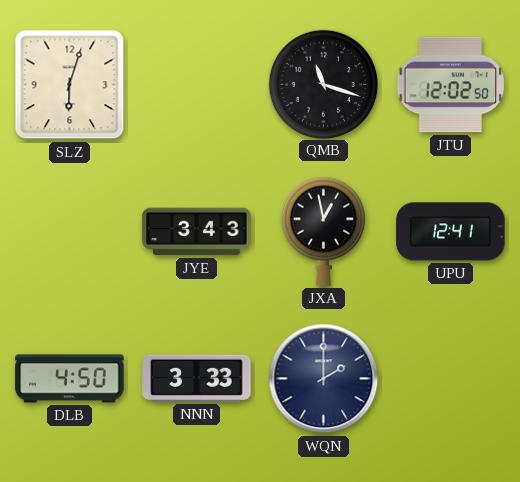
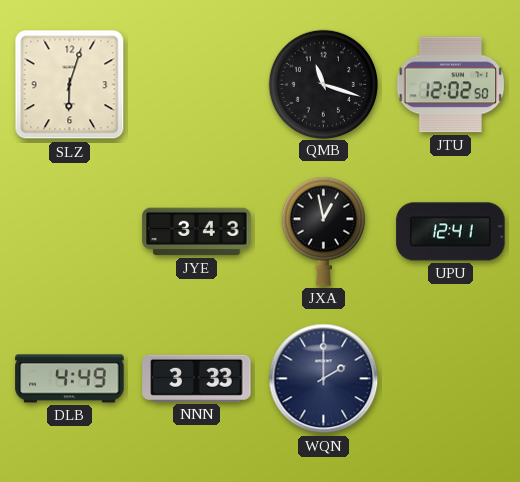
DLB: 4:50 -> 4:49
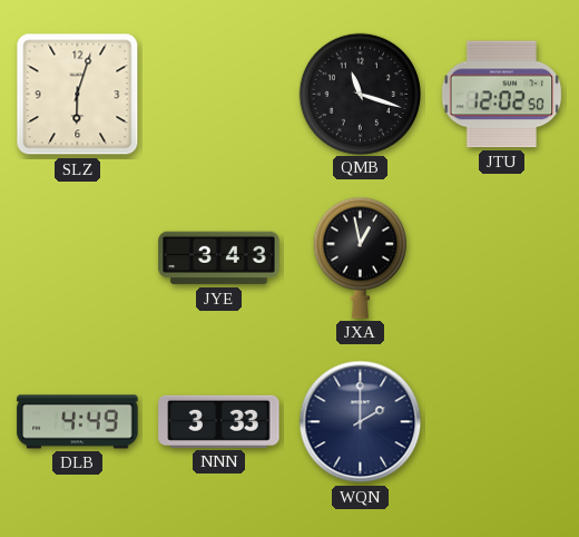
UPU: 12:41 -> none
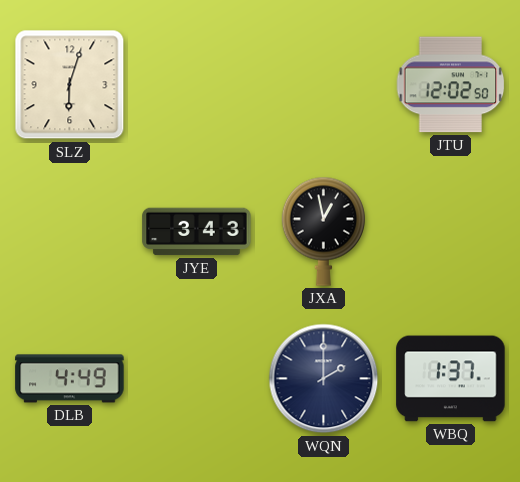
QMB: 11:18 -> none
NNN: 3:33 -> none
WBQ: none -> 1:37
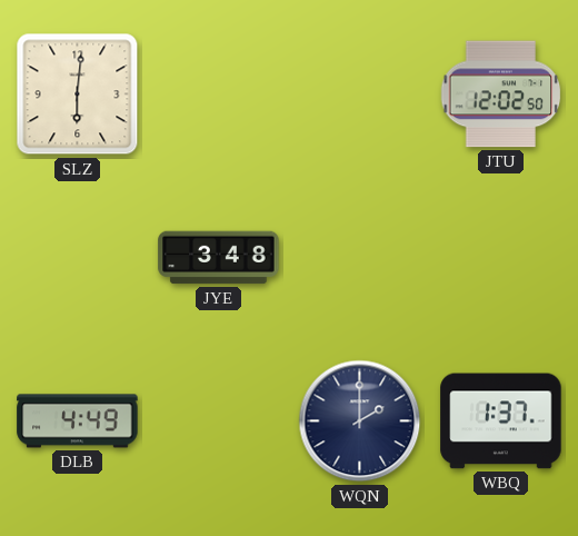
SLZ: 6:03 -> 6:01
JYE: 3:43 -> 3:48
JXA: 12:58 -> none
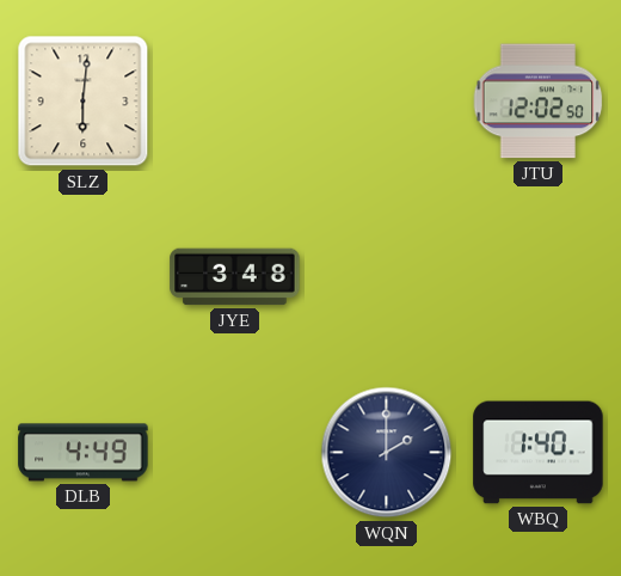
WBQ: 1:37 -> 1:40
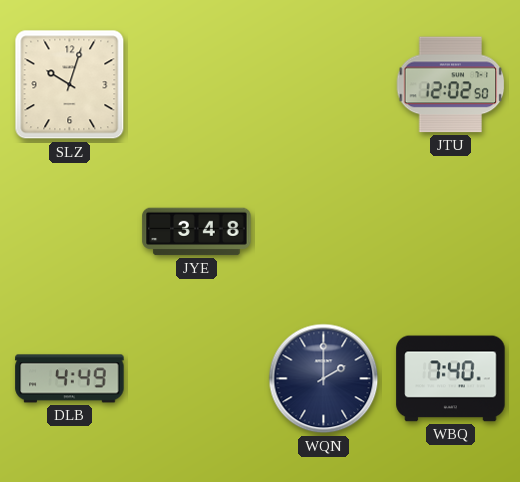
SLZ: 6:01 -> 10:03
WBQ: 1:40 -> 7:40
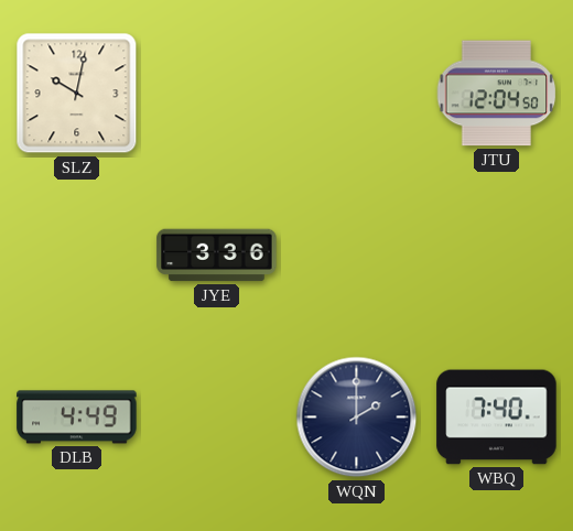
SLZ: 10:03 -> 10:02
JTU: 12:02 -> 12:04
JYE: 3:48 -> 3:36
